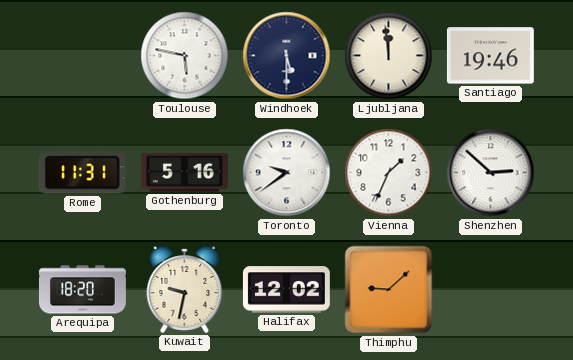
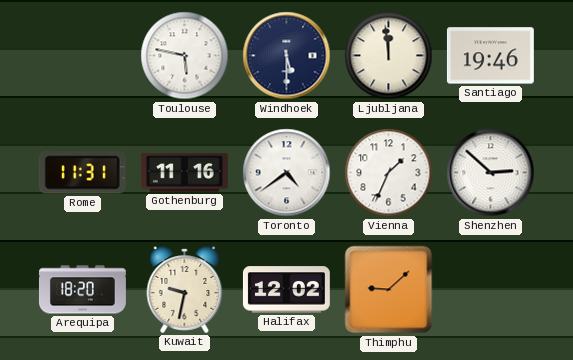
Gothenburg: 5:16 -> 11:16
Toronto: 9:39 -> 4:39
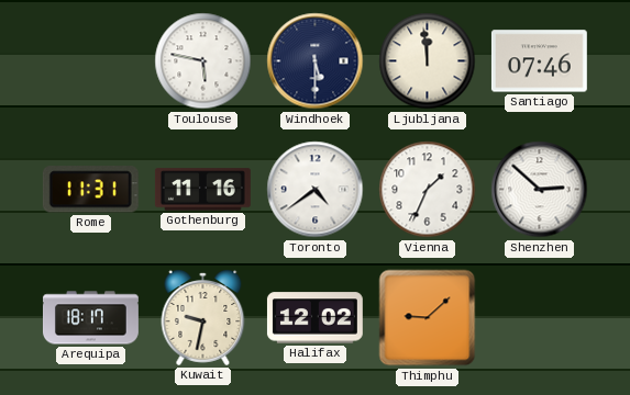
Santiago: 19:46 -> 07:46
Arequipa: 18:20 -> 18:17
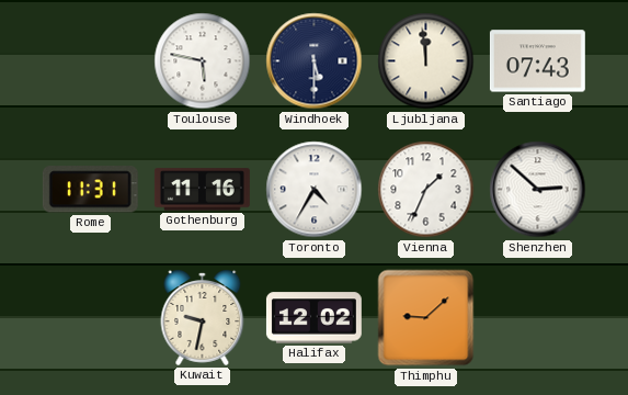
Santiago: 07:46 -> 07:43
Toronto: 4:39 -> 4:35
Arequipa: 18:17 -> none
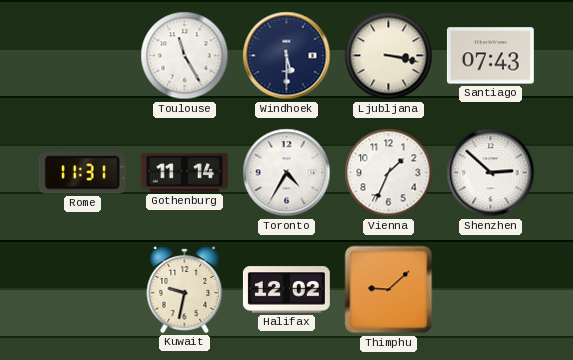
Toulouse: 5:47 -> 11:25
Ljubljana: 11:59 -> 3:17
Gothenburg: 11:16 -> 11:14
